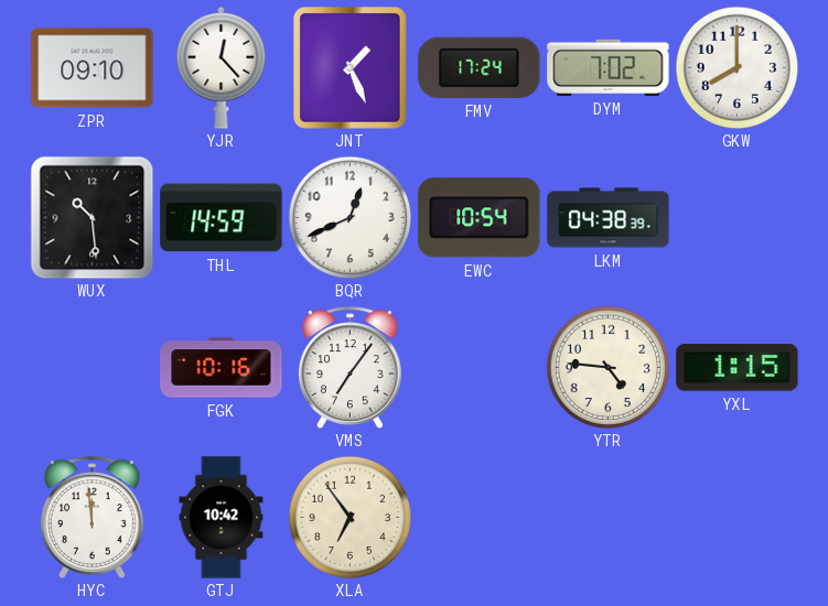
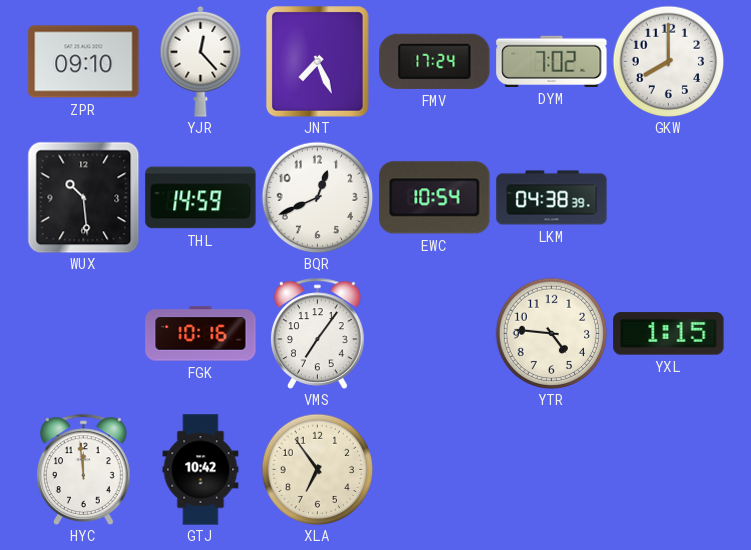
JNT: 1:26 -> 7:26
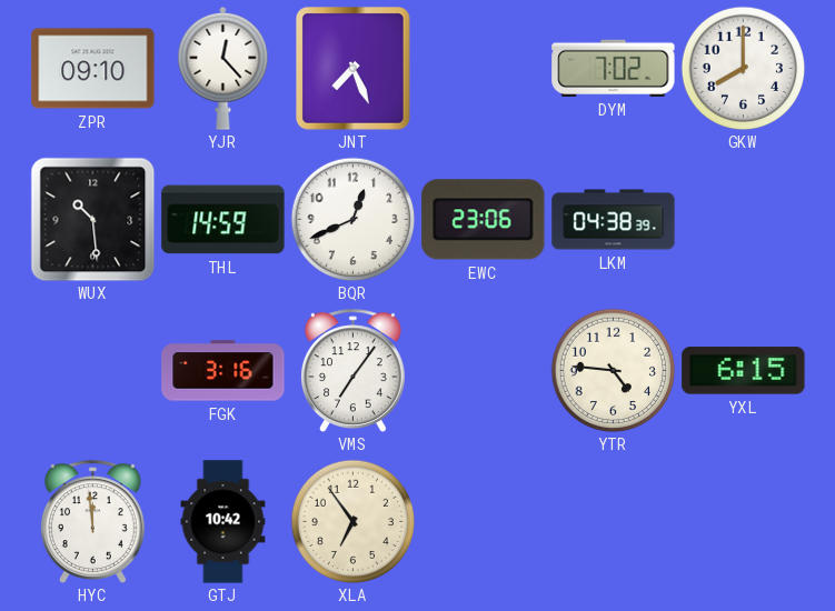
FMV: 17:24 -> none
EWC: 10:54 -> 23:06
FGK: 10:16 -> 3:16
YXL: 1:15 -> 6:15
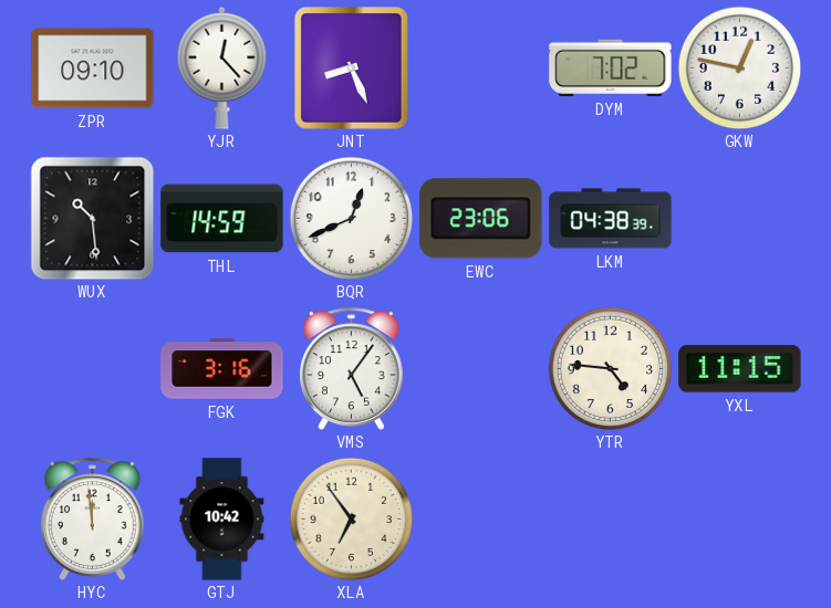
JNT: 7:26 -> 8:26
GKW: 8:00 -> 12:47
VMS: 7:06 -> 5:06
YXL: 6:15 -> 11:15
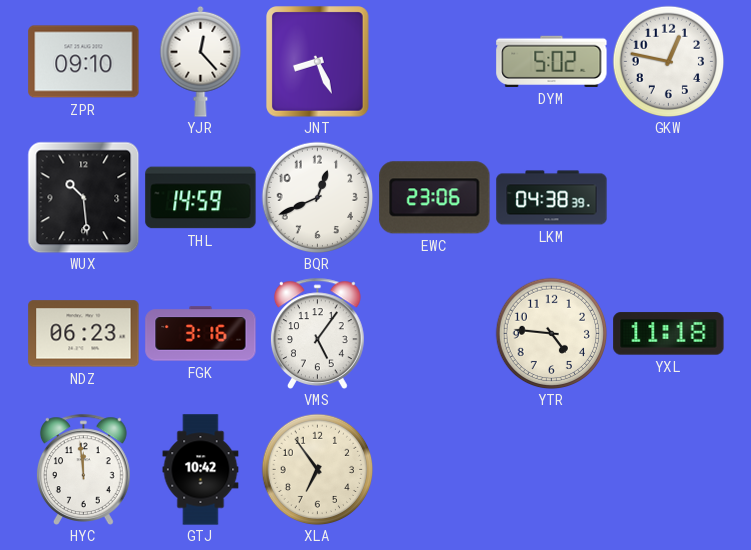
DYM: 7:02 -> 5:02
NDZ: none -> 06:23
YXL: 11:15 -> 11:18
